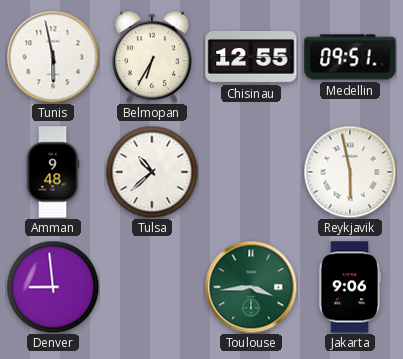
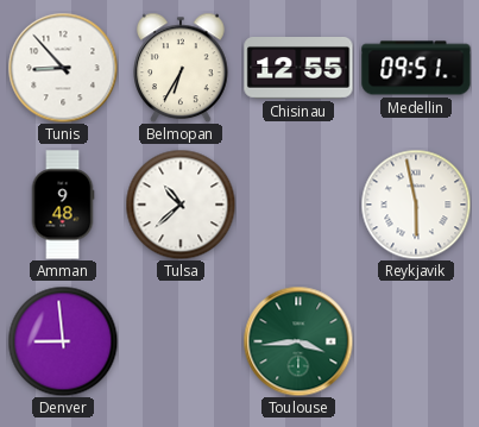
Tunis: 5:58 -> 8:53
Jakarta: 9:06 -> none
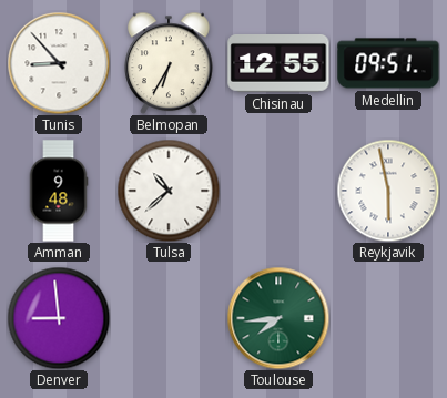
Toulouse: 3:44 -> 7:44
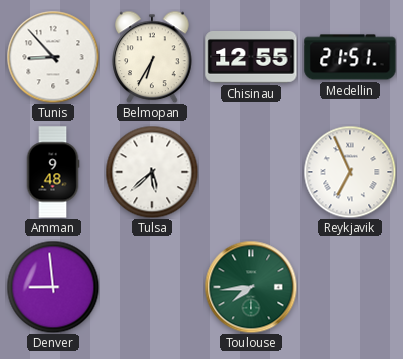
Medellin: 09:51 -> 21:51
Tulsa: 10:38 -> 5:38
Reykjavik: 5:58 -> 6:56
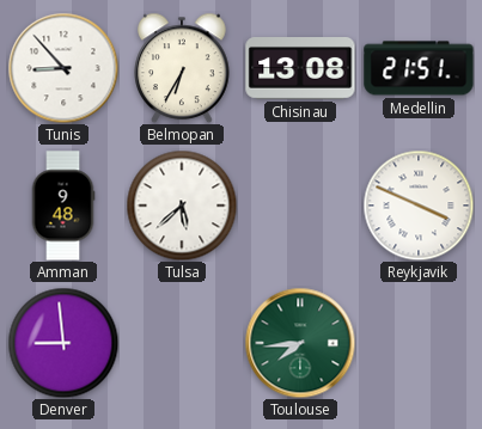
Chisinau: 12:55 -> 13:08
Reykjavik: 6:56 -> 3:49
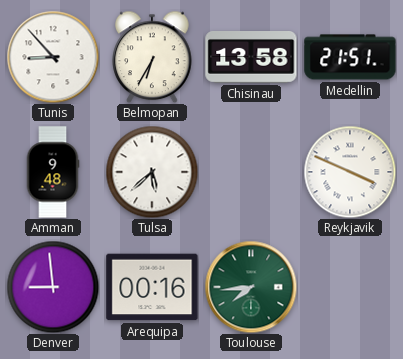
Chisinau: 13:08 -> 13:58
Arequipa: none -> 00:16
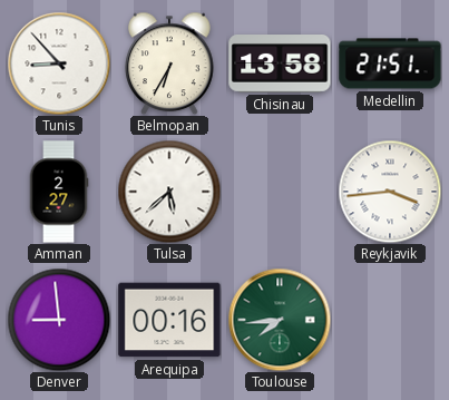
Amman: 9:48 -> 2:27
Reykjavik: 3:49 -> 3:44
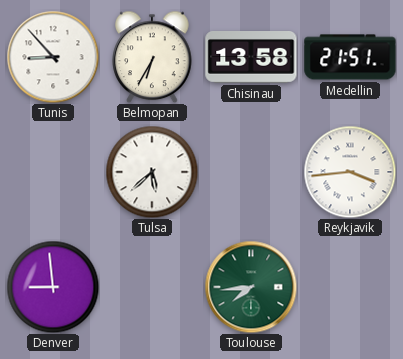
Amman: 2:27 -> none
Arequipa: 00:16 -> none
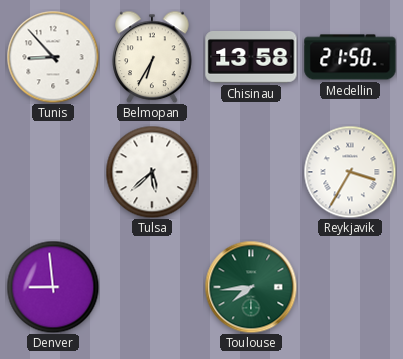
Medellin: 21:51 -> 21:50
Reykjavik: 3:44 -> 3:35
